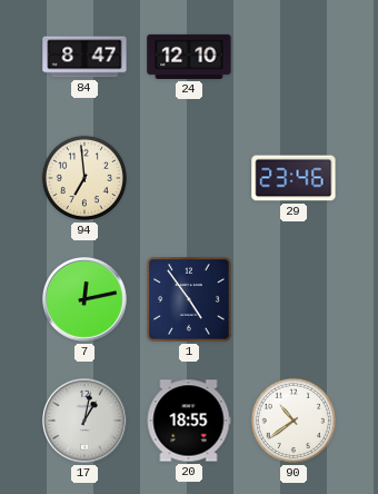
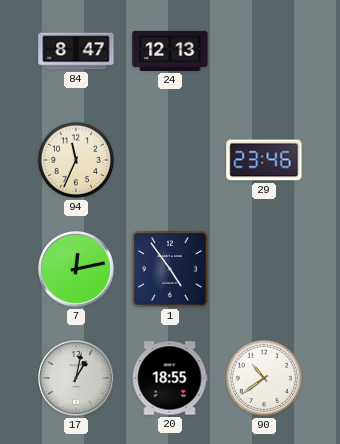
24: 12:10 -> 12:13
94: 6:59 -> 11:34
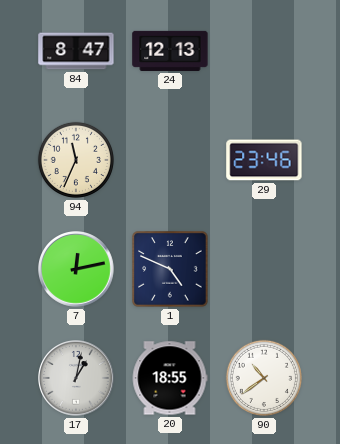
1: 4:54 -> 4:49
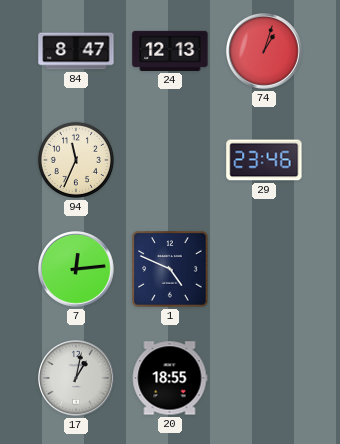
74: none -> 1:03
7: 12:13 -> 12:14
90: 10:39 -> none
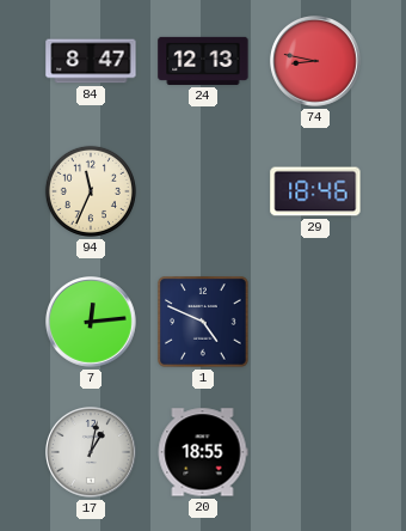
74: 1:03 -> 8:47
29: 23:46 -> 18:46
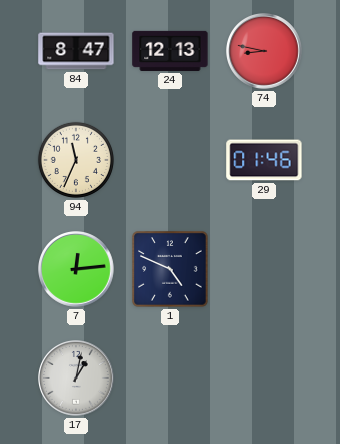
29: 18:46 -> 01:46
20: 18:55 -> none
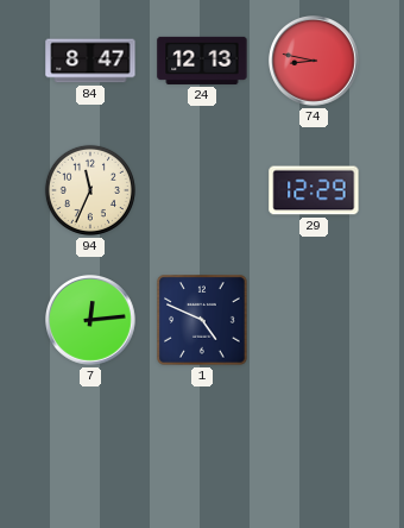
29: 01:46 -> 12:29
17: 1:02 -> none
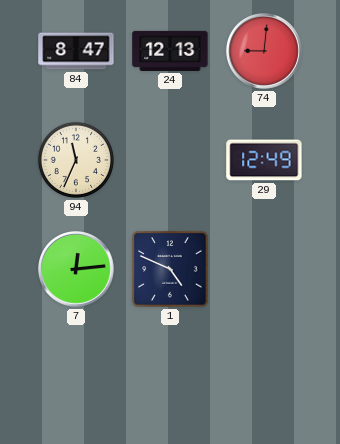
74: 8:47 -> 9:01
29: 12:29 -> 12:49
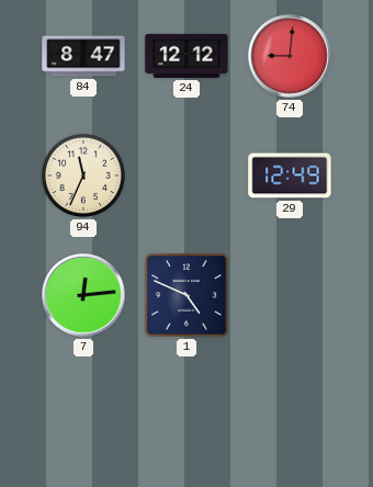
24: 12:13 -> 12:12
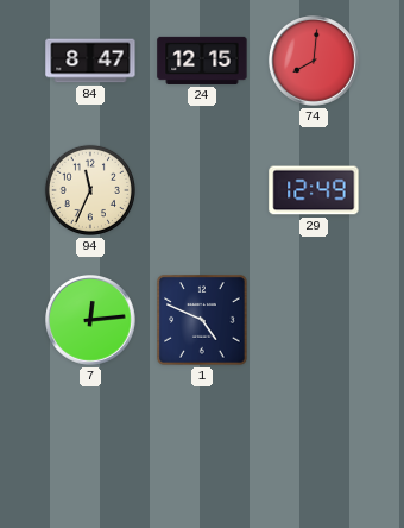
24: 12:12 -> 12:15
74: 9:01 -> 8:01
